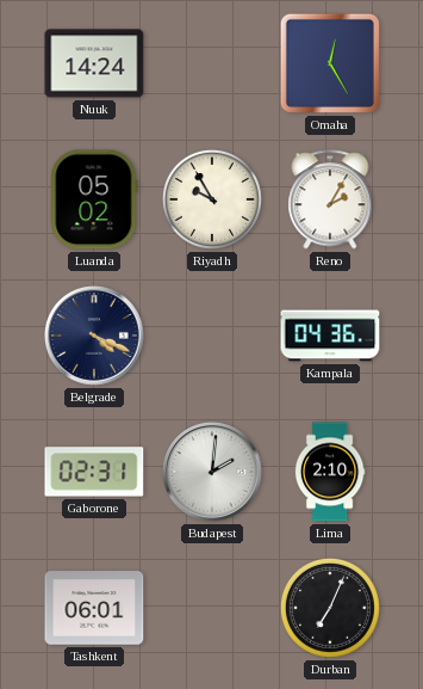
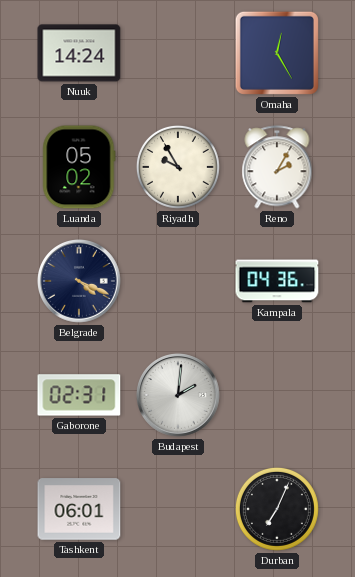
Lima: 2:10 -> none
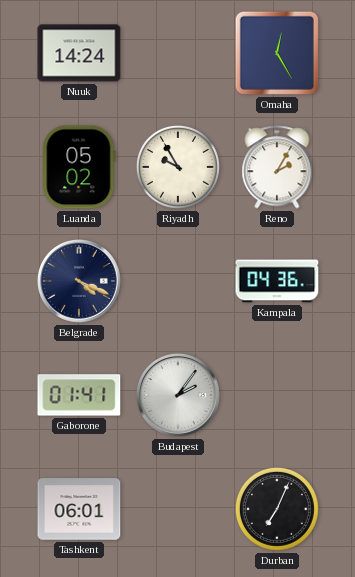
Gaborone: 02:31 -> 01:41
Budapest: 2:01 -> 2:06
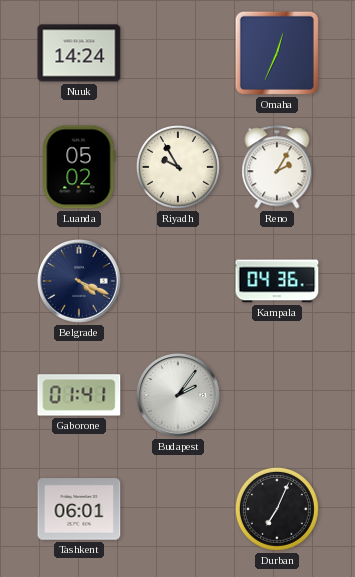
Omaha: 12:25 -> 12:34
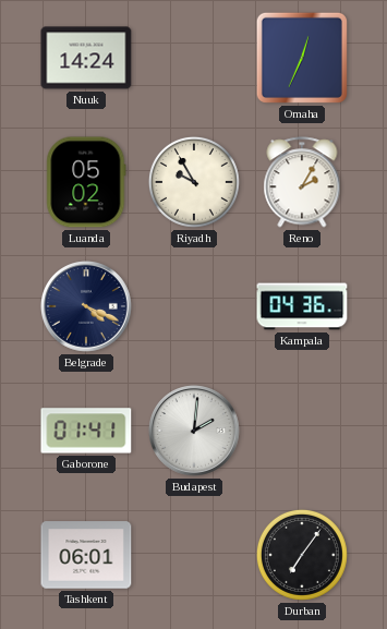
Budapest: 2:06 -> 2:01
Durban: 7:04 -> 7:06
